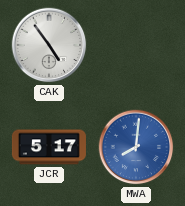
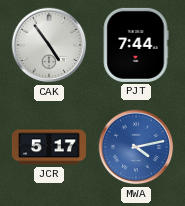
PJT: none -> 7:44
MWA: 8:01 -> 4:13
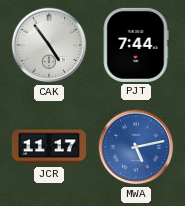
JCR: 5:17 -> 11:17
MWA: 4:13 -> 5:13
